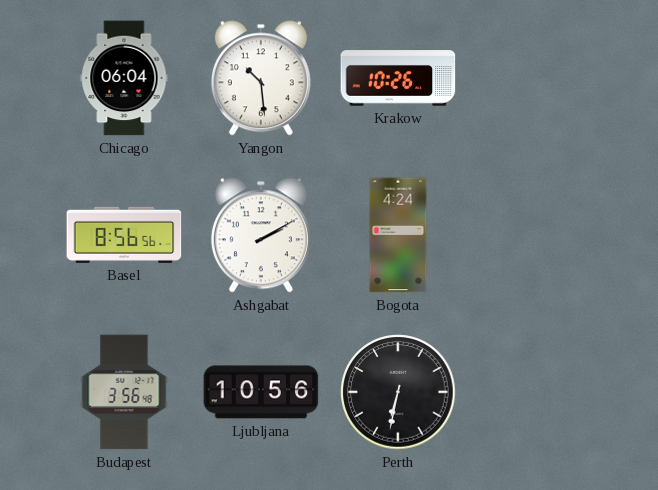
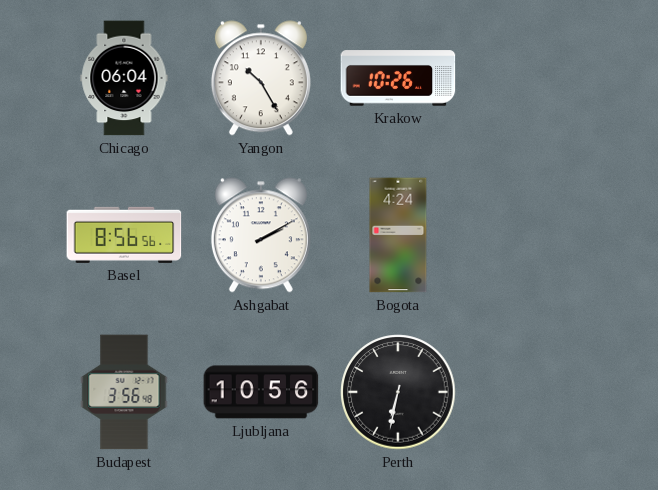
Yangon: 10:29 -> 10:25
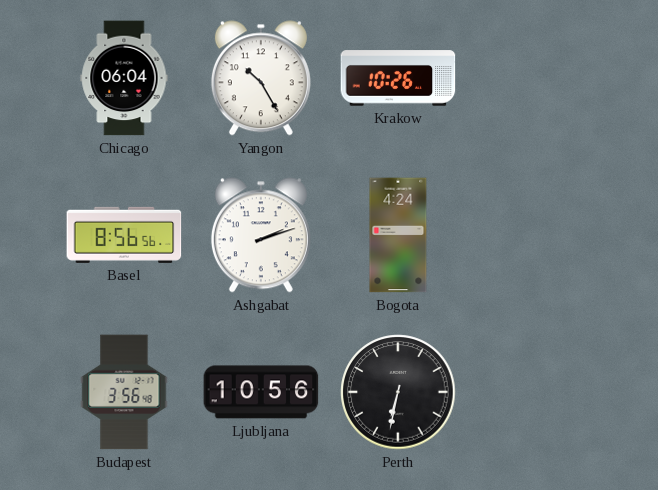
Ashgabat: 2:10 -> 2:12
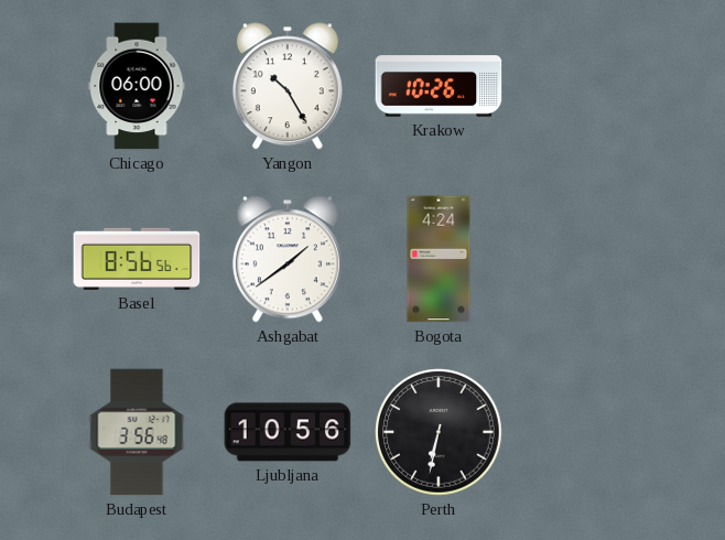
Chicago: 06:04 -> 06:00
Ashgabat: 2:12 -> 1:39
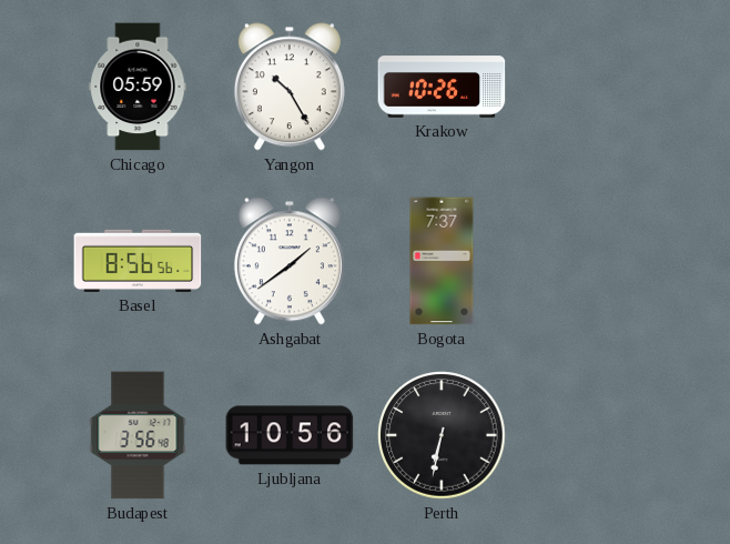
Chicago: 06:00 -> 05:59
Bogota: 4:24 -> 7:37
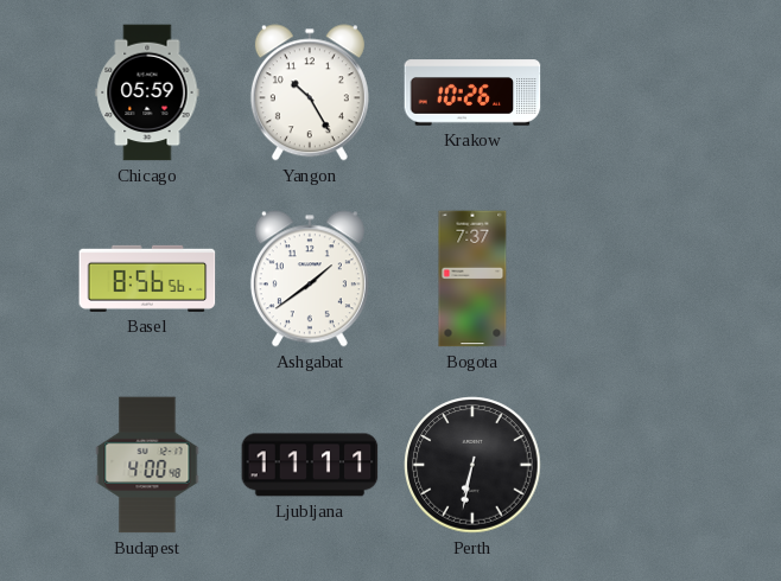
Budapest: 3:56 -> 4:00
Ljubljana: 10:56 -> 11:11
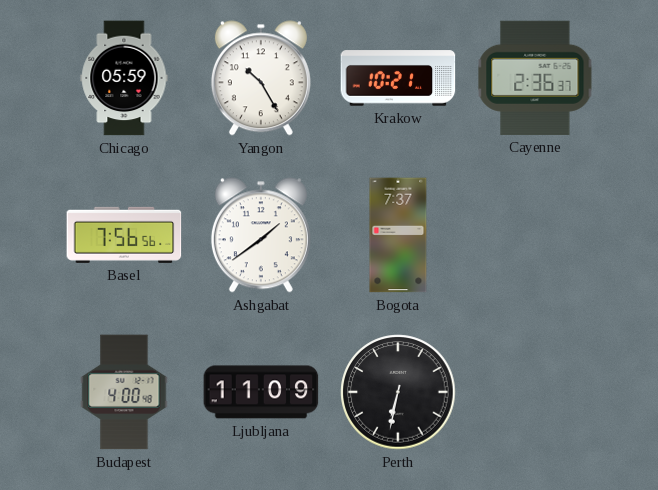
Krakow: 10:26 -> 10:21
Cayenne: none -> 2:36
Basel: 8:56 -> 7:56
Ljubljana: 11:11 -> 11:09
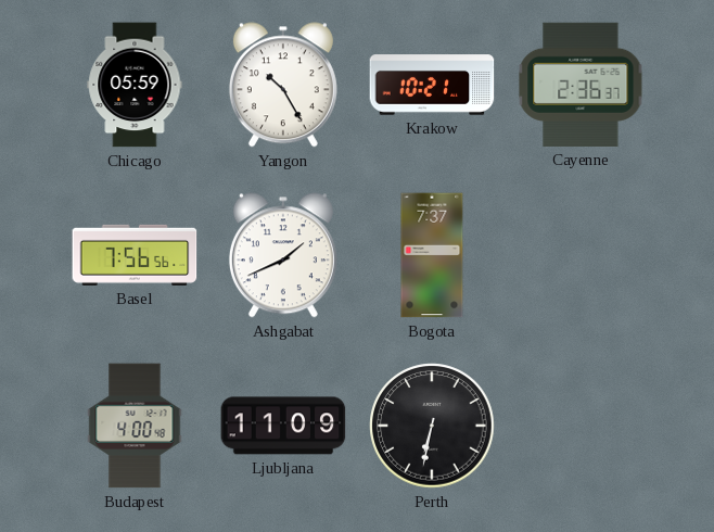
Ashgabat: 1:39 -> 1:41
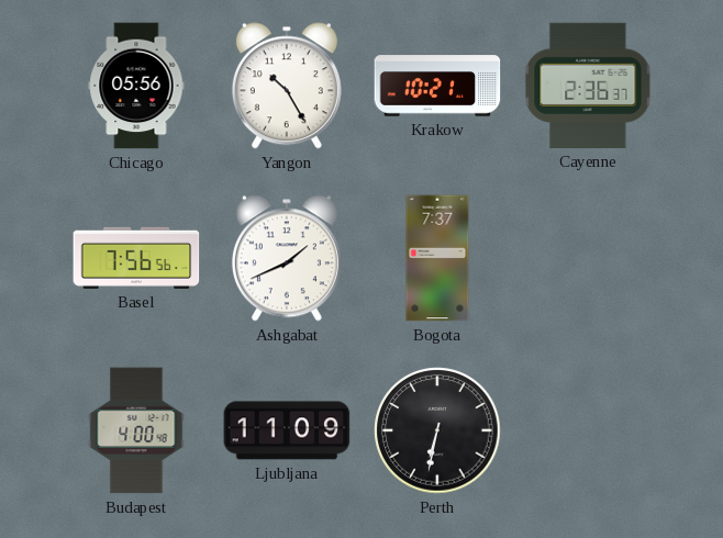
Chicago: 05:59 -> 05:56
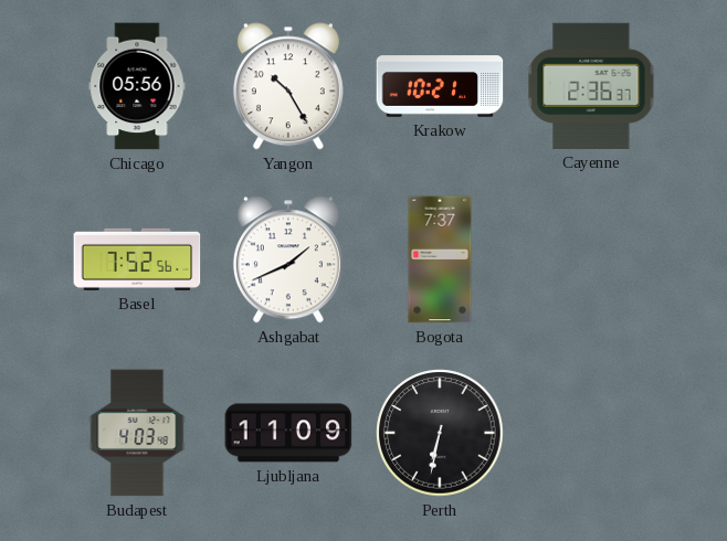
Basel: 7:56 -> 7:52
Budapest: 4:00 -> 4:03
